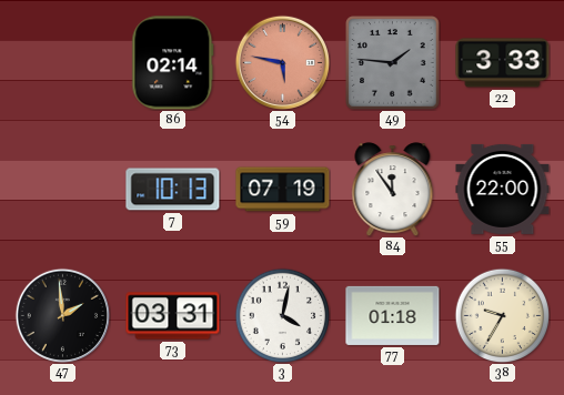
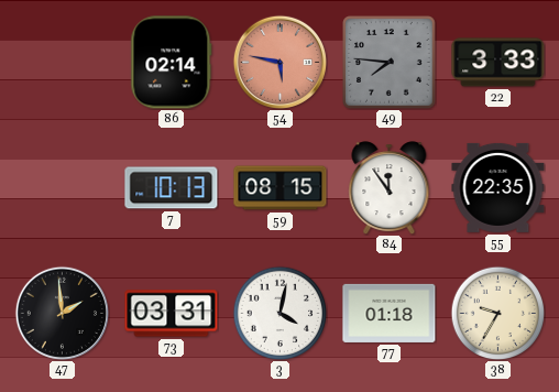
49: 1:46 -> 7:46
59: 07:19 -> 08:15
55: 22:00 -> 22:35
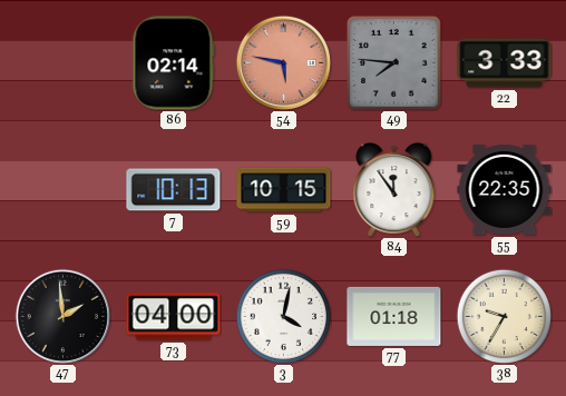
59: 08:15 -> 10:15
73: 03:31 -> 04:00
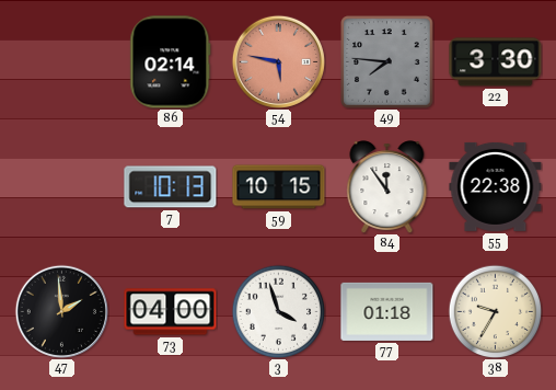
22: 3:33 -> 3:30
55: 22:35 -> 22:38
3: 4:02 -> 3:57
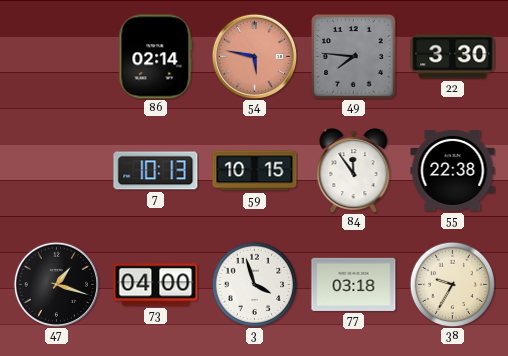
47: 1:59 -> 1:18
77: 01:18 -> 03:18
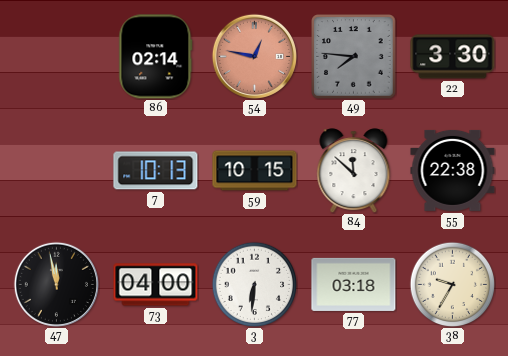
54: 5:47 -> 12:47
84: 11:54 -> 11:52
47: 1:18 -> 11:58
3: 3:57 -> 6:31
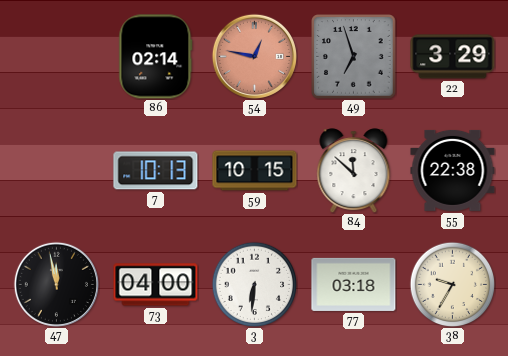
49: 7:46 -> 6:57
22: 3:30 -> 3:29
